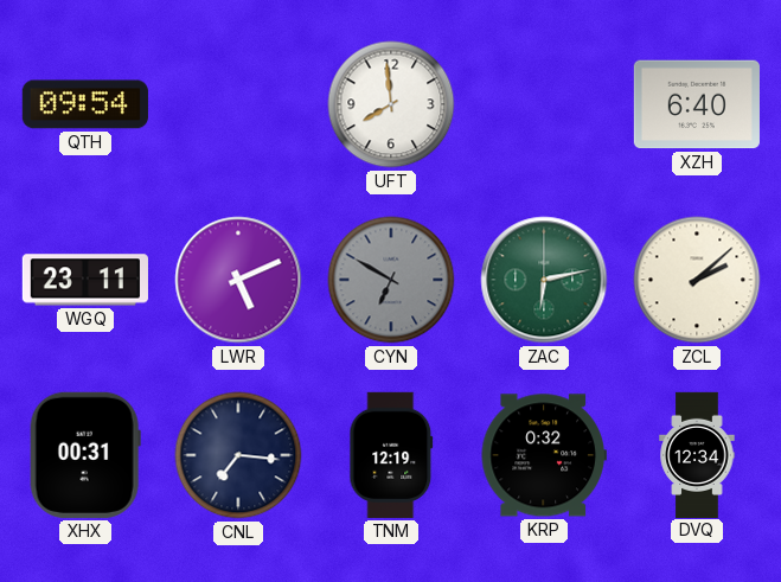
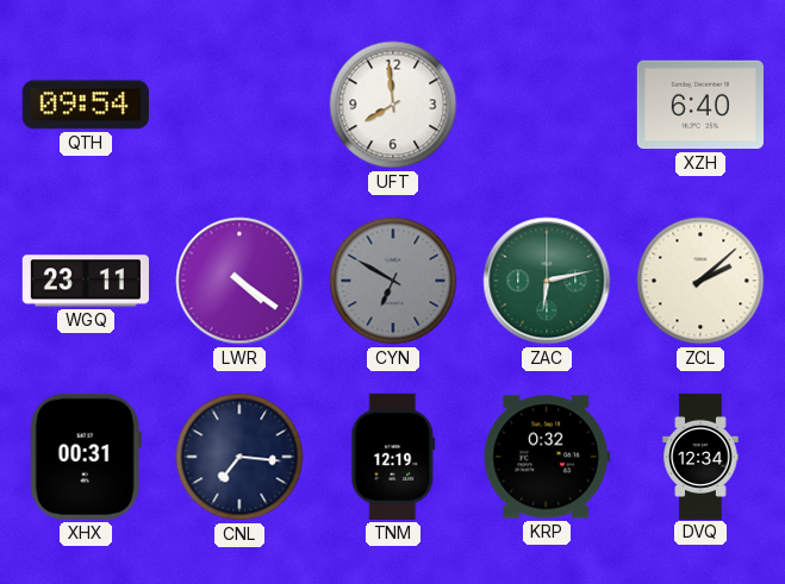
LWR: 5:11 -> 4:21
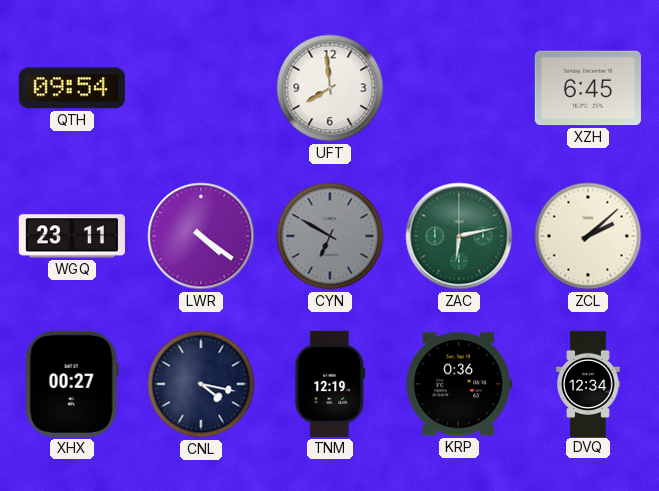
XZH: 6:40 -> 6:45
XHX: 00:31 -> 00:27
CNL: 7:16 -> 4:17
KRP: 0:32 -> 0:36
